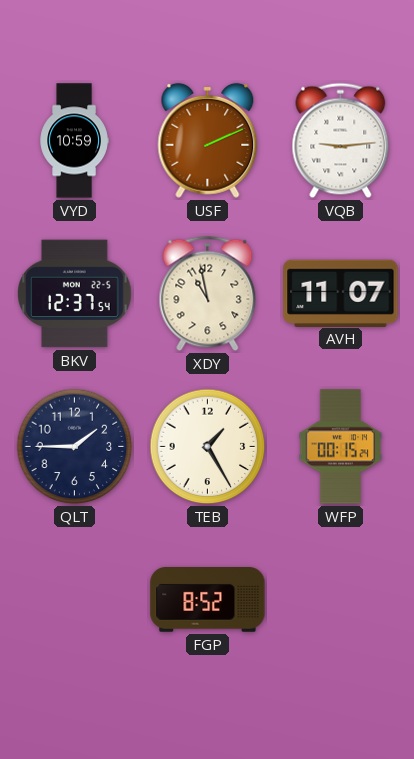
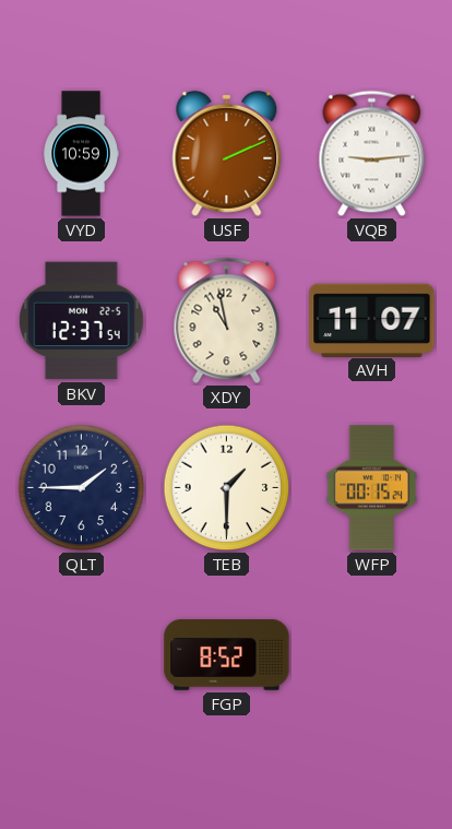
TEB: 1:25 -> 1:30
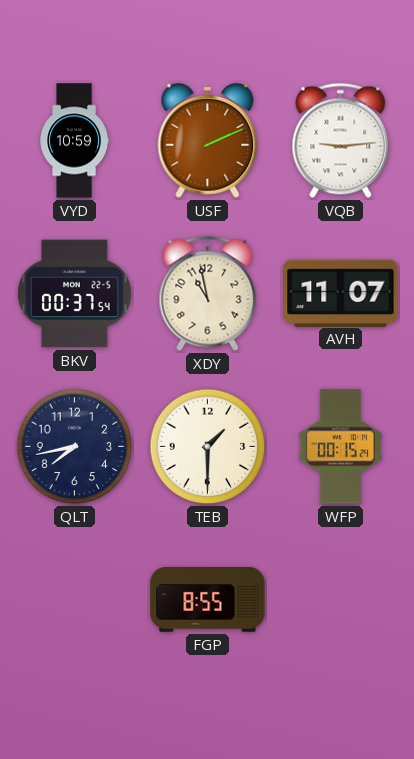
BKV: 12:37 -> 00:37
QLT: 1:45 -> 7:43
FGP: 8:52 -> 8:55
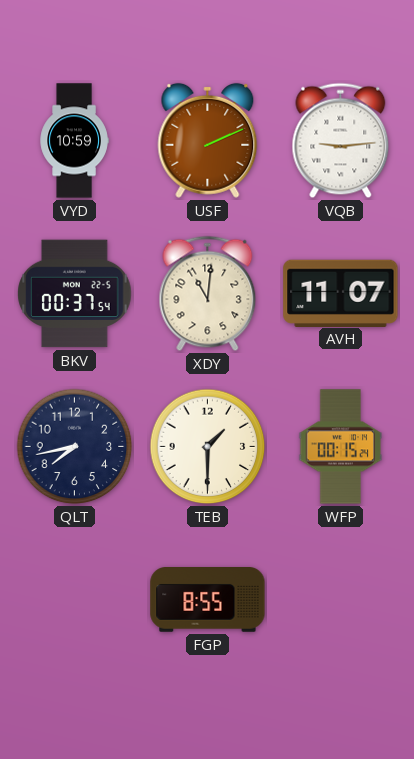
XDY: 10:58 -> 11:01
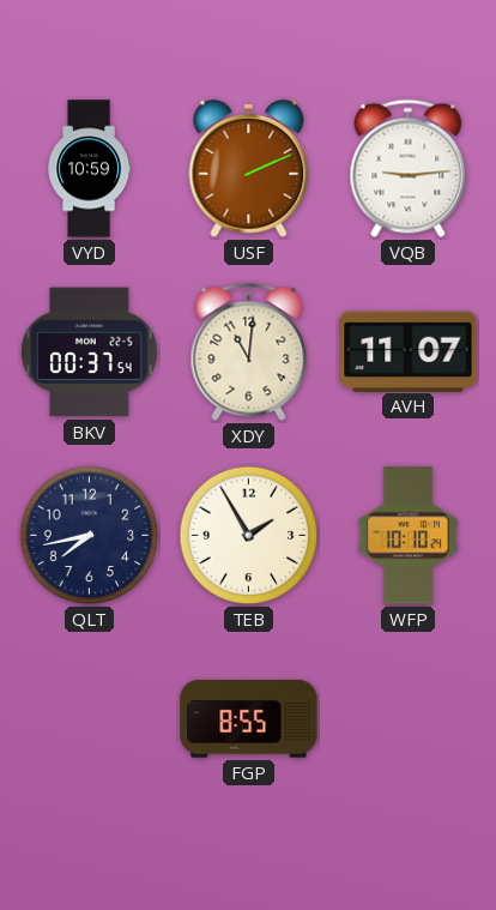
TEB: 1:30 -> 1:55
WFP: 00:15 -> 10:10
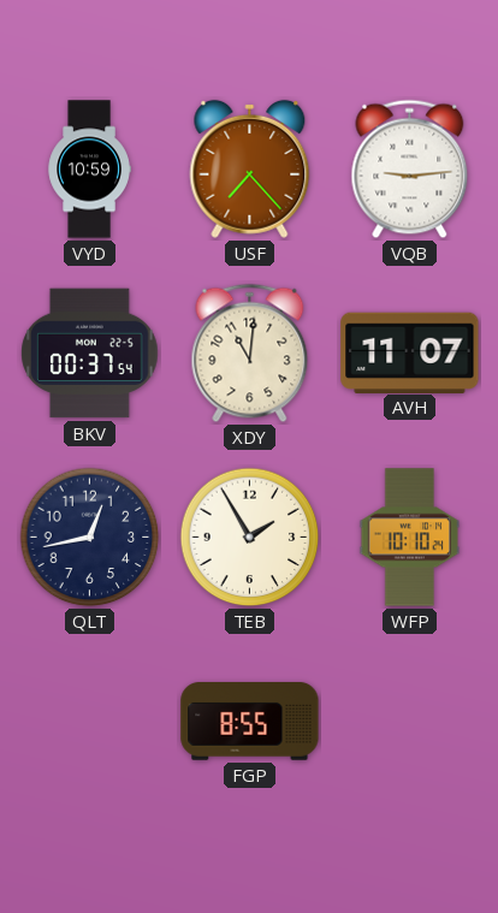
USF: 2:11 -> 7:23
QLT: 7:43 -> 12:43
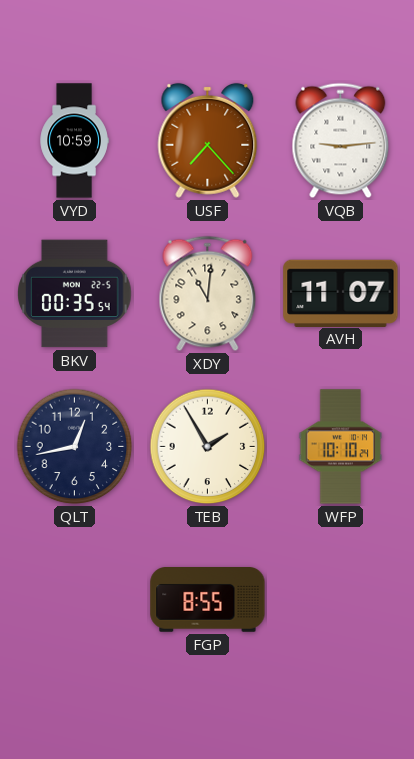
BKV: 00:37 -> 00:35
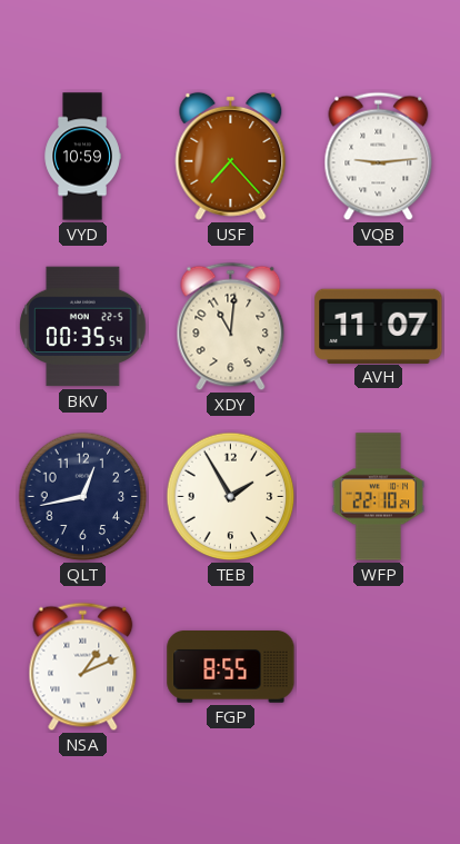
WFP: 10:10 -> 22:10
NSA: none -> 1:11
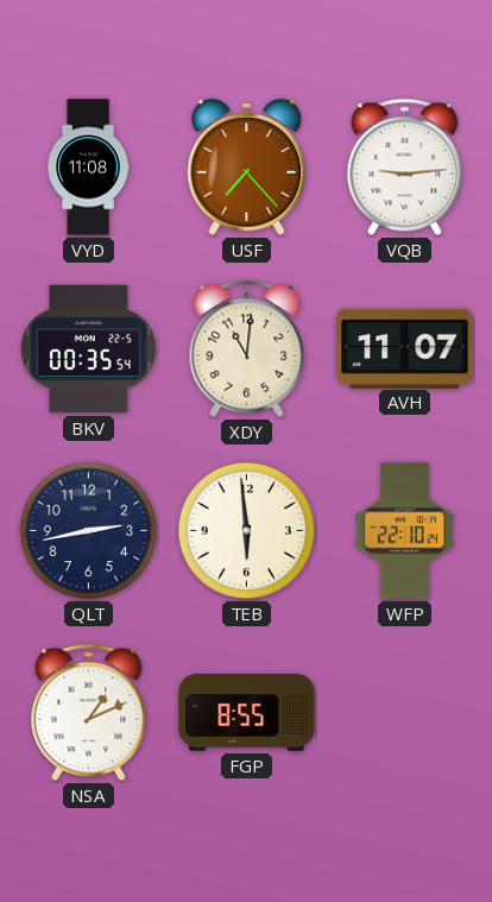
VYD: 10:59 -> 11:08
QLT: 12:43 -> 2:43
TEB: 1:55 -> 5:59
